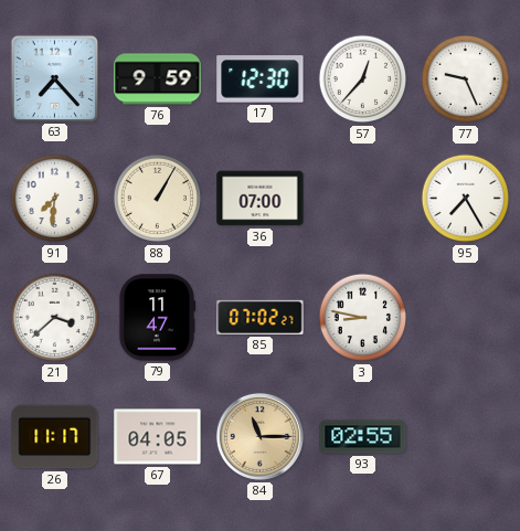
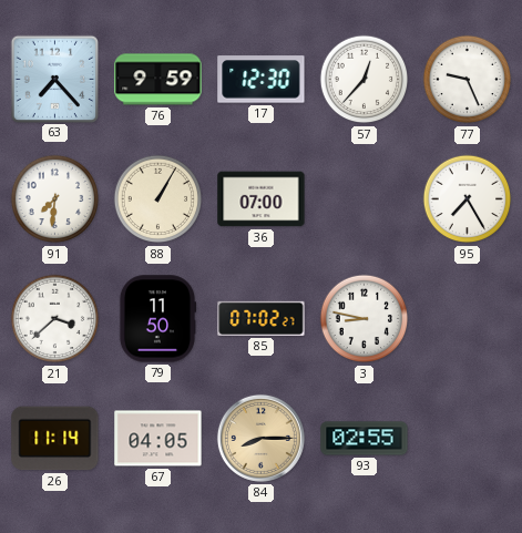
79: 11:47 -> 11:50
26: 11:17 -> 11:14
84: 11:15 -> 8:15
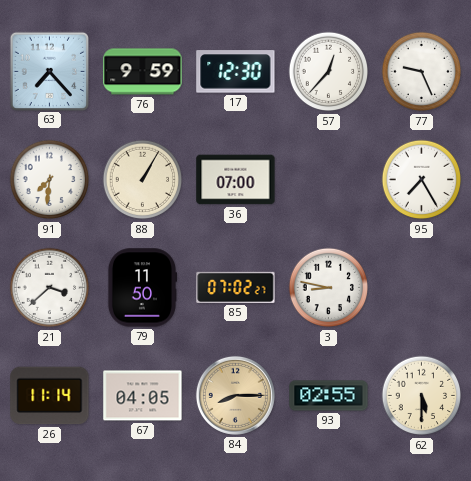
62: none -> 5:30
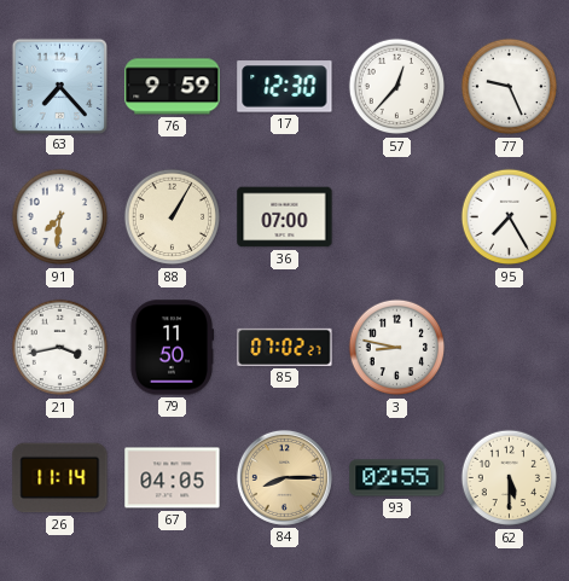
21: 3:38 -> 3:43
